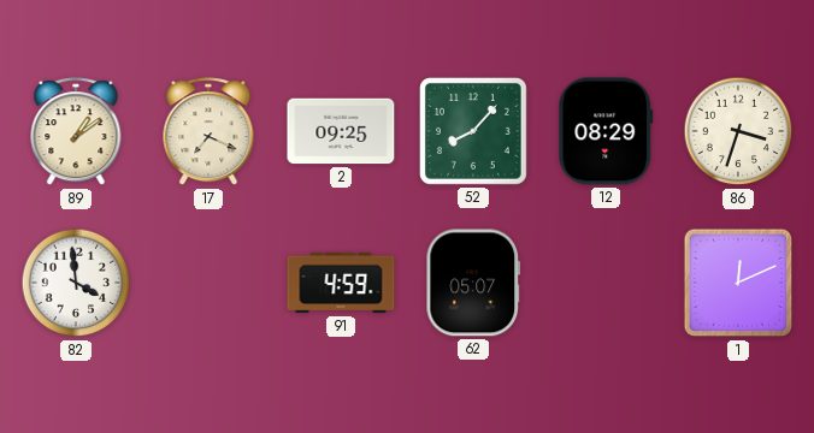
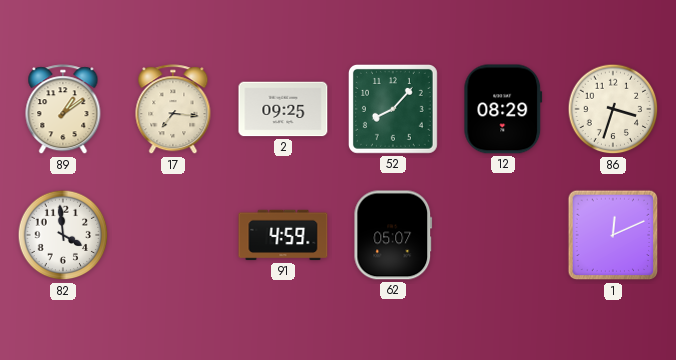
17: 7:19 -> 7:16
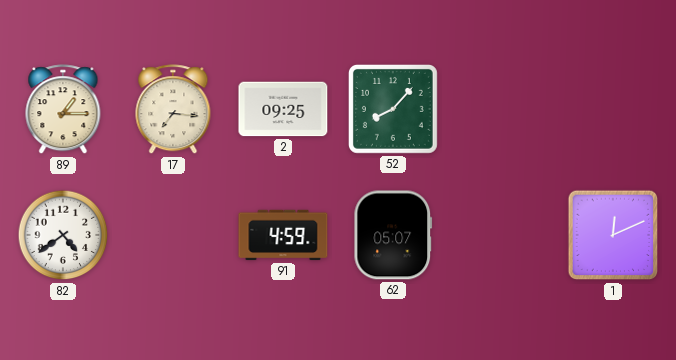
89: 1:09 -> 1:15
12: 08:29 -> none
86: 3:33 -> none
82: 3:59 -> 4:39
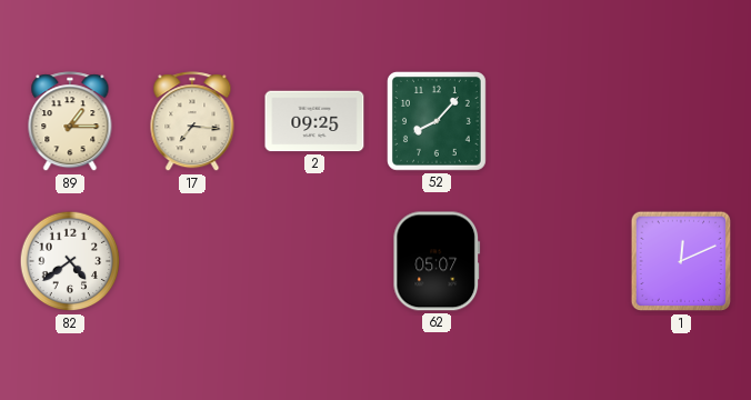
91: 4:59 -> none
